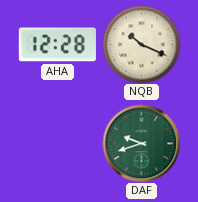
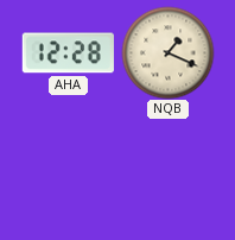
NQB: 10:19 -> 1:19
DAF: 9:42 -> none
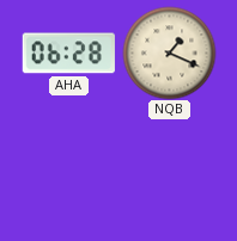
AHA: 12:28 -> 06:28
